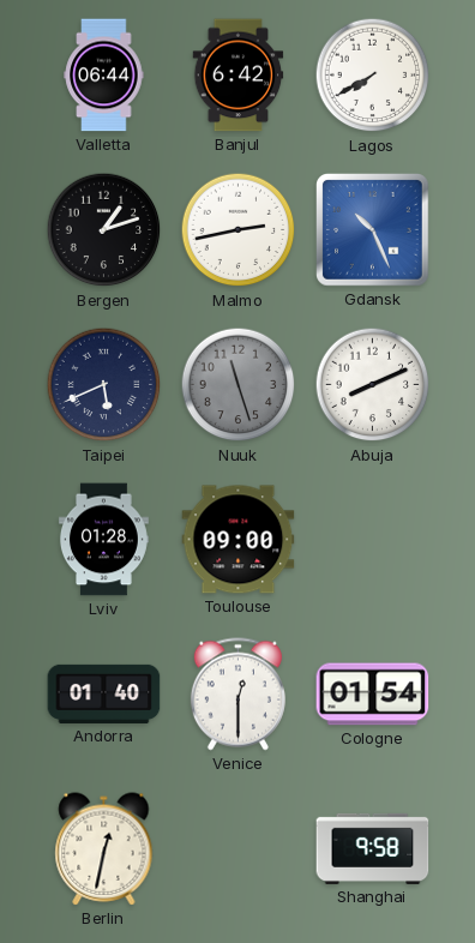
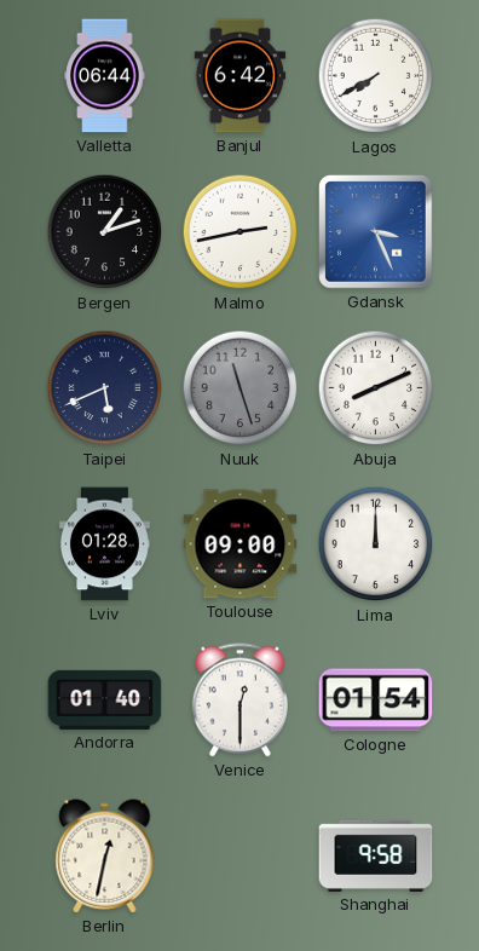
Gdansk: 10:26 -> 3:26
Lima: none -> 12:00
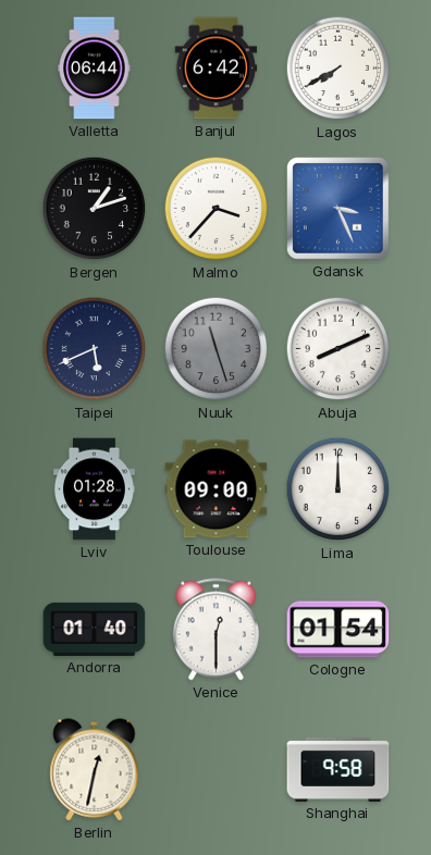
Malmo: 2:43 -> 3:37
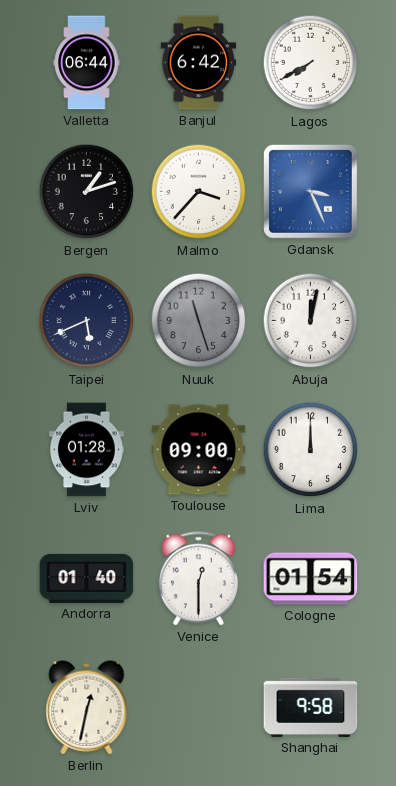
Abuja: 8:11 -> 12:02
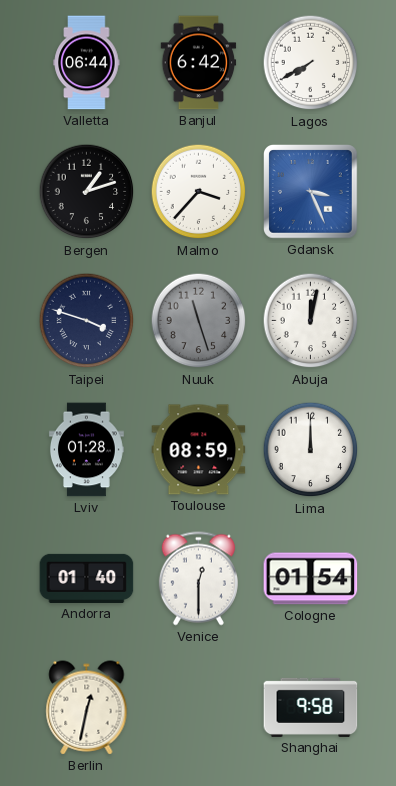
Taipei: 5:41 -> 3:48
Toulouse: 09:00 -> 08:59
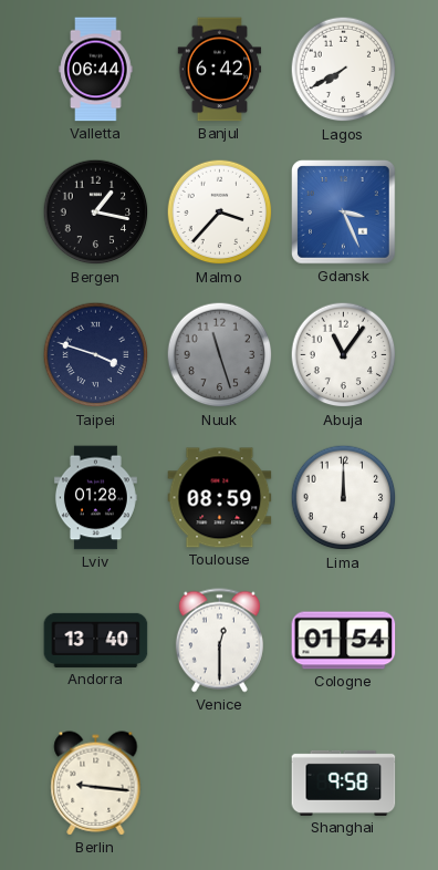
Bergen: 1:12 -> 1:17
Abuja: 12:02 -> 11:06
Andorra: 01:40 -> 13:40
Berlin: 12:32 -> 9:16
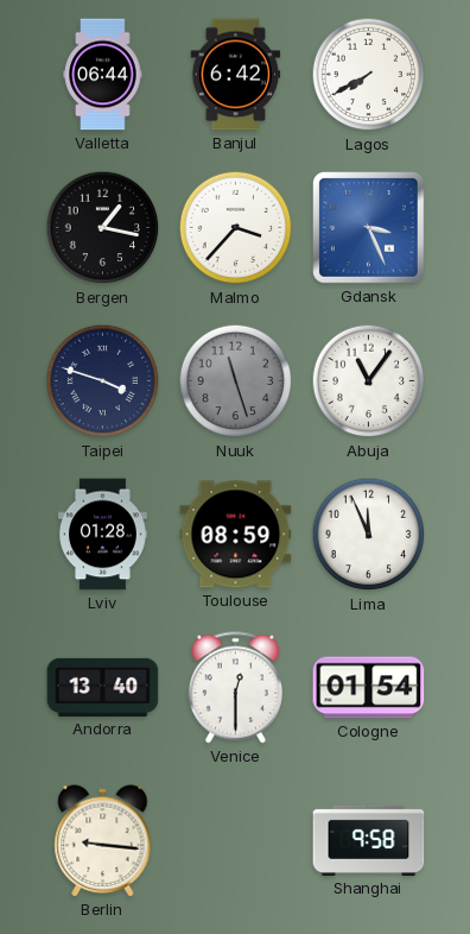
Lima: 12:00 -> 11:56
